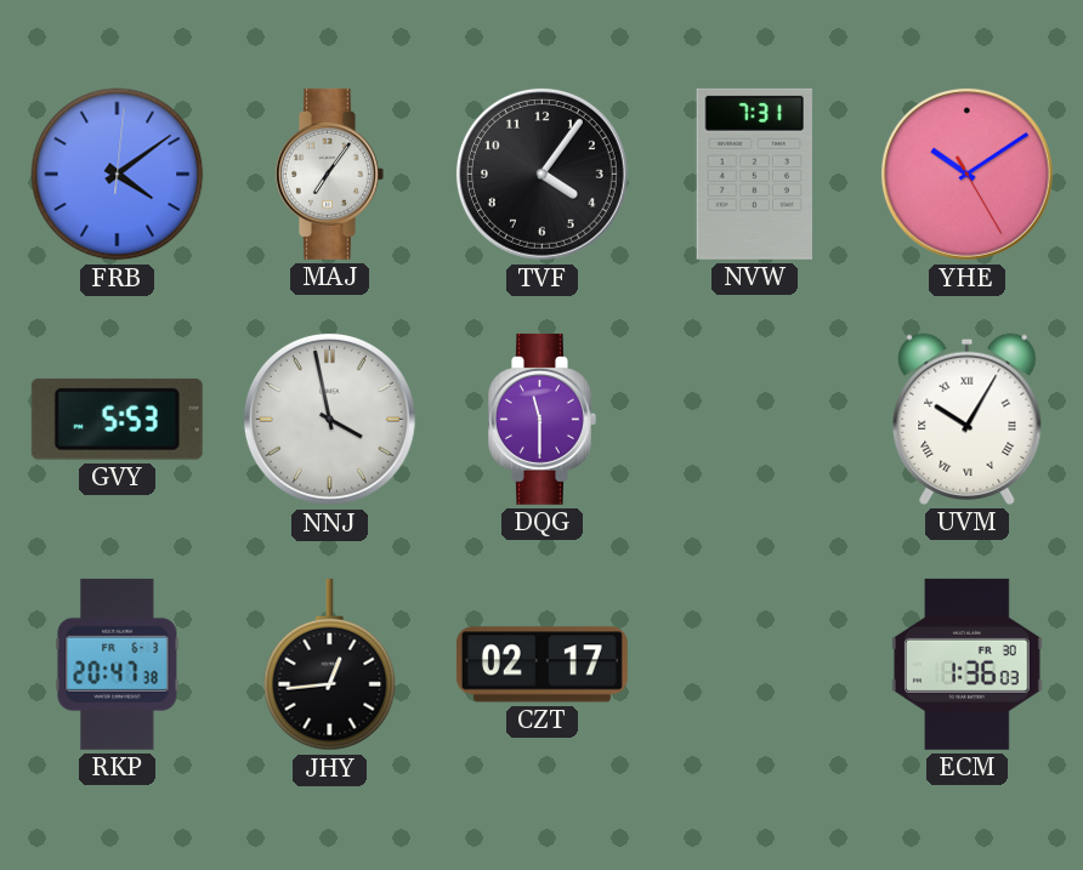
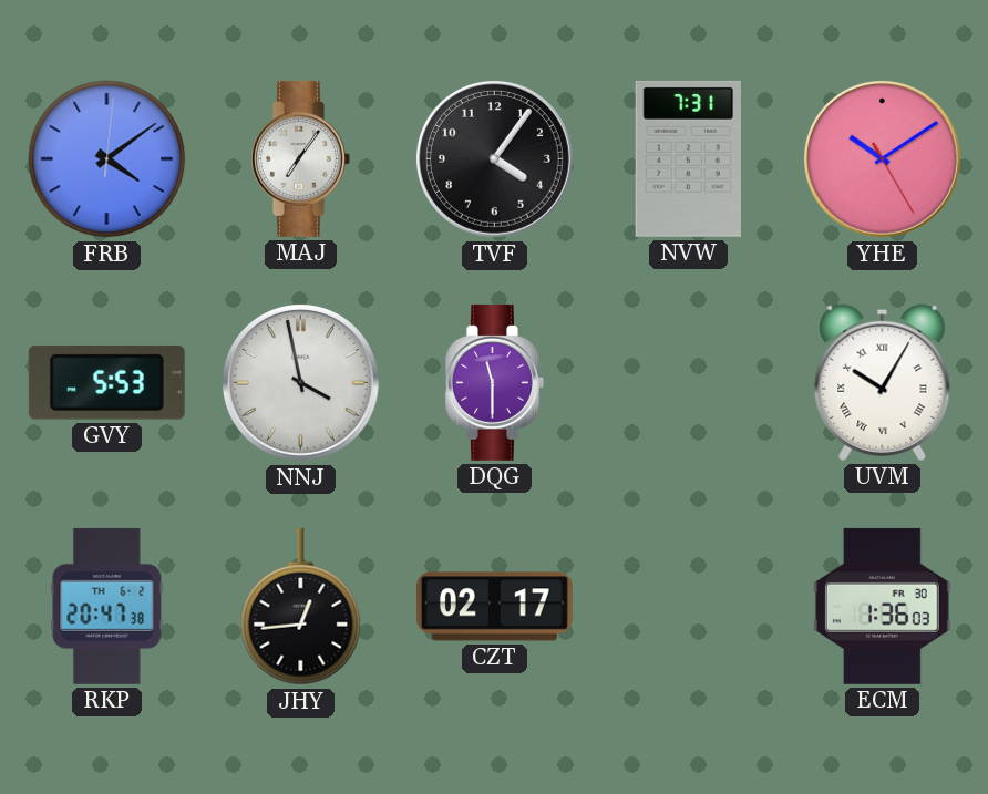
RKP date: FR 6-3 -> TH 6-2
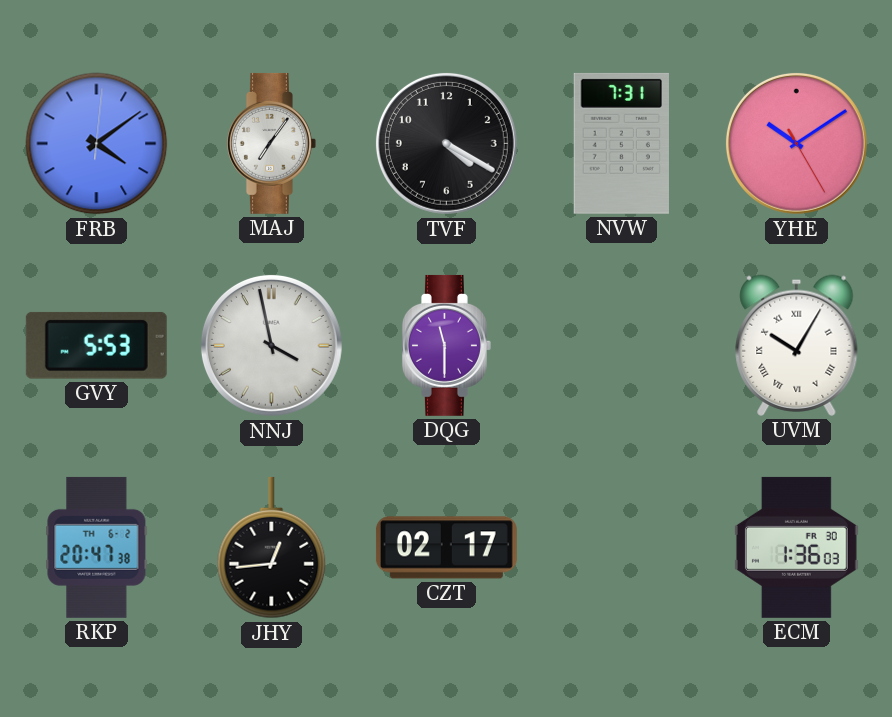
TVF: 4:06 -> 4:20
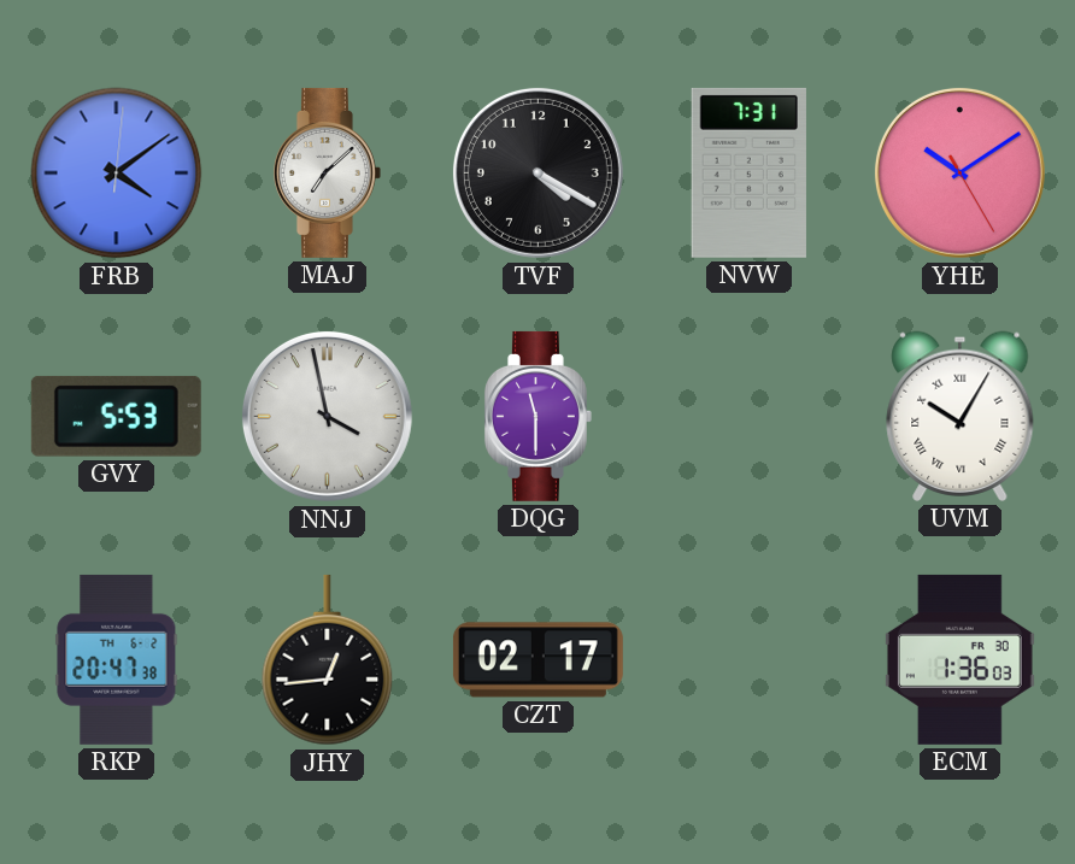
MAJ: 7:06 -> 7:08
